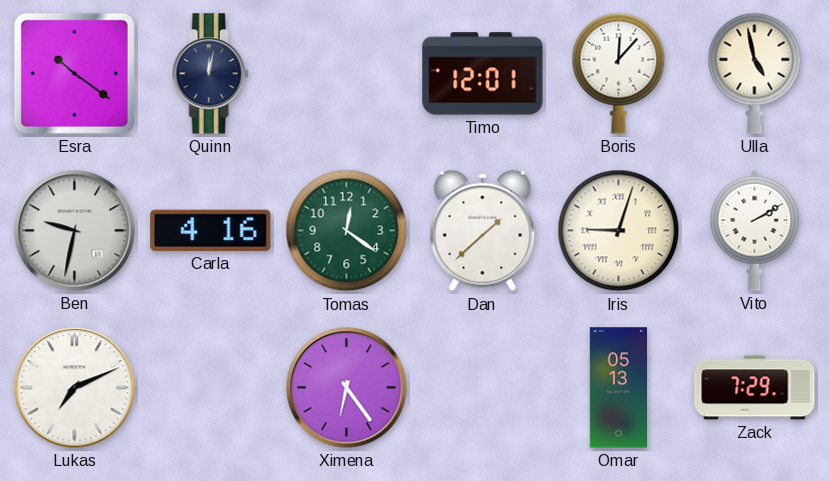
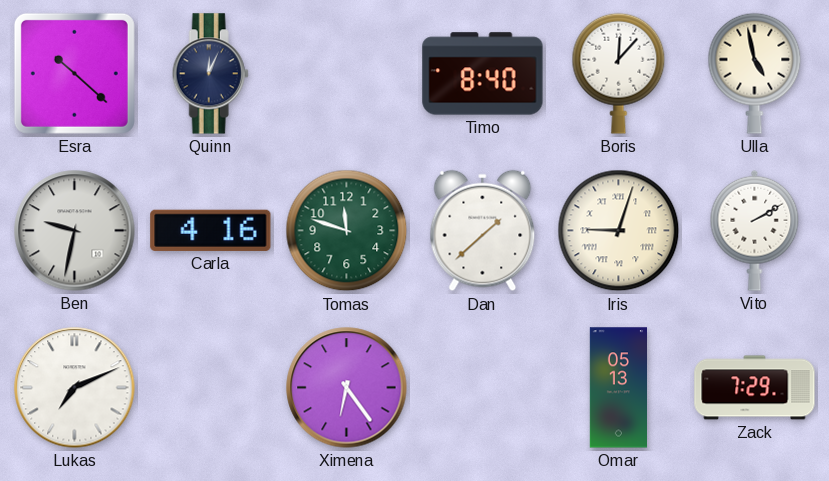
Esra: 10:21 -> 10:22
Quinn: 12:02 -> 12:04
Timo: 12:01 -> 8:40
Tomas: 12:21 -> 11:48
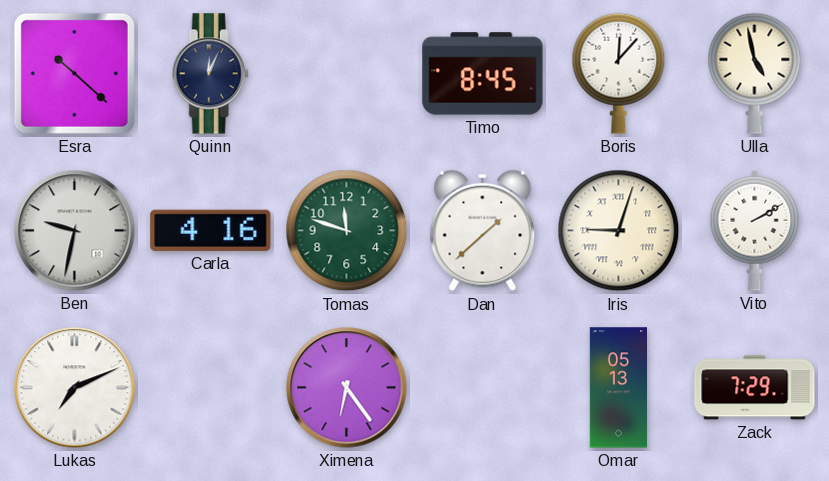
Timo: 8:40 -> 8:45
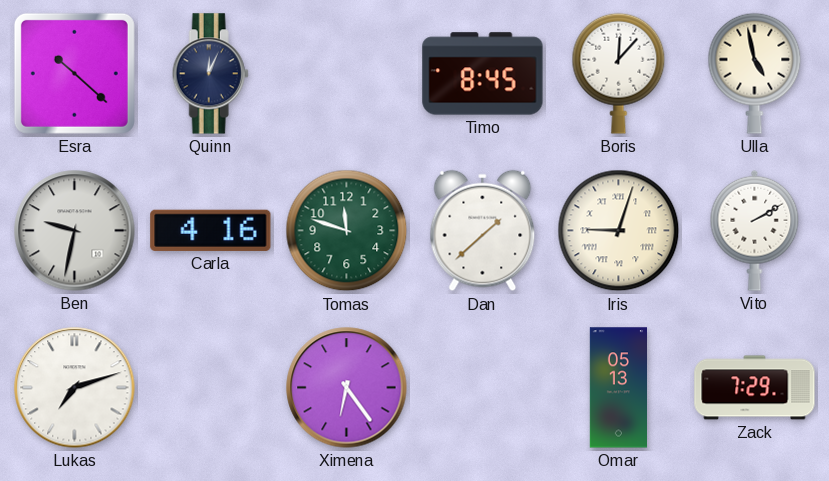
Lukas: 7:11 -> 7:12
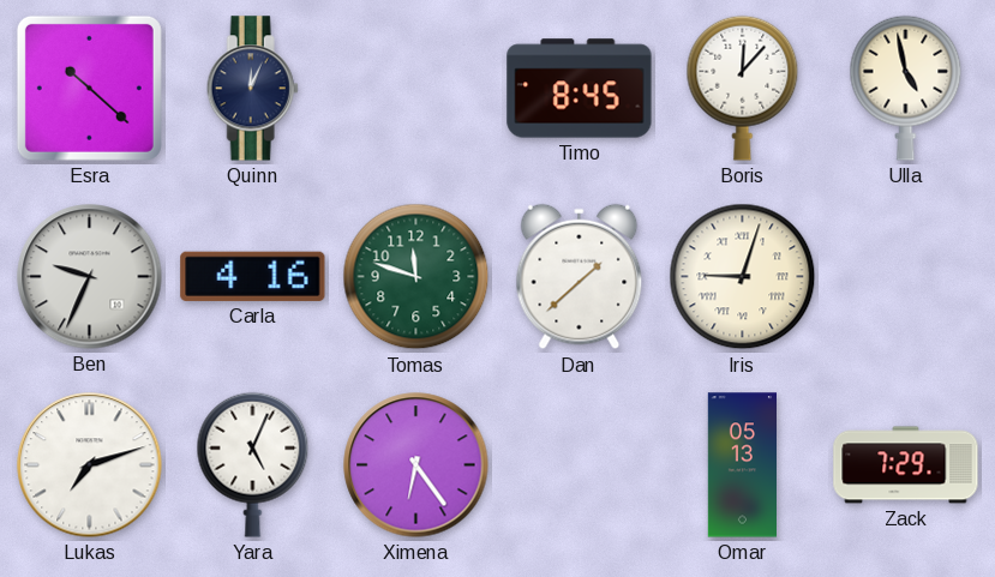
Ben: 9:32 -> 9:34
Vito: 2:10 -> none
Yara: none -> 5:04
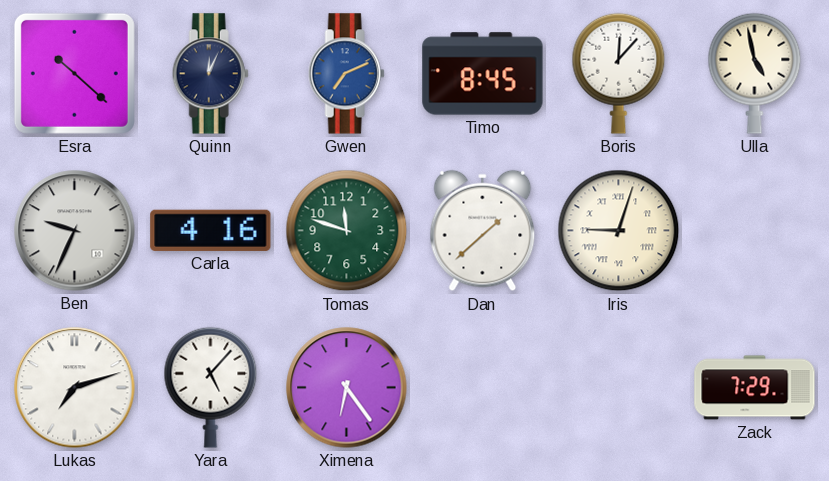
Gwen: none -> 7:11
Yara: 5:04 -> 5:07
Omar: 05:13 -> none
